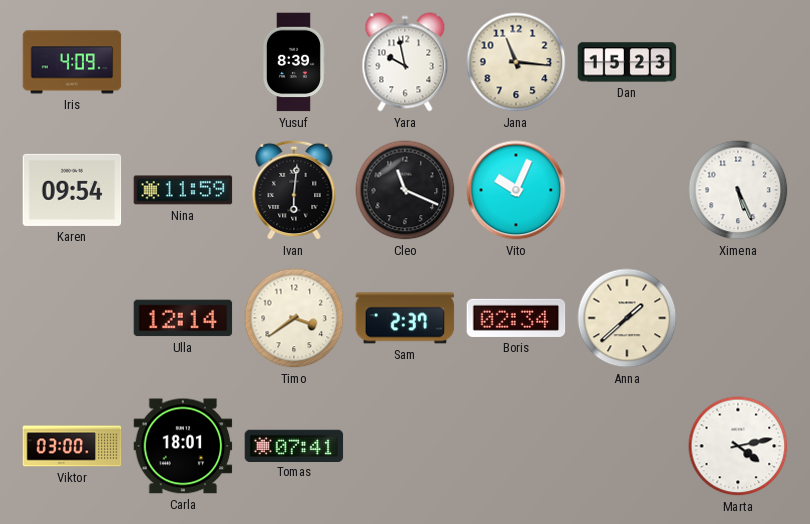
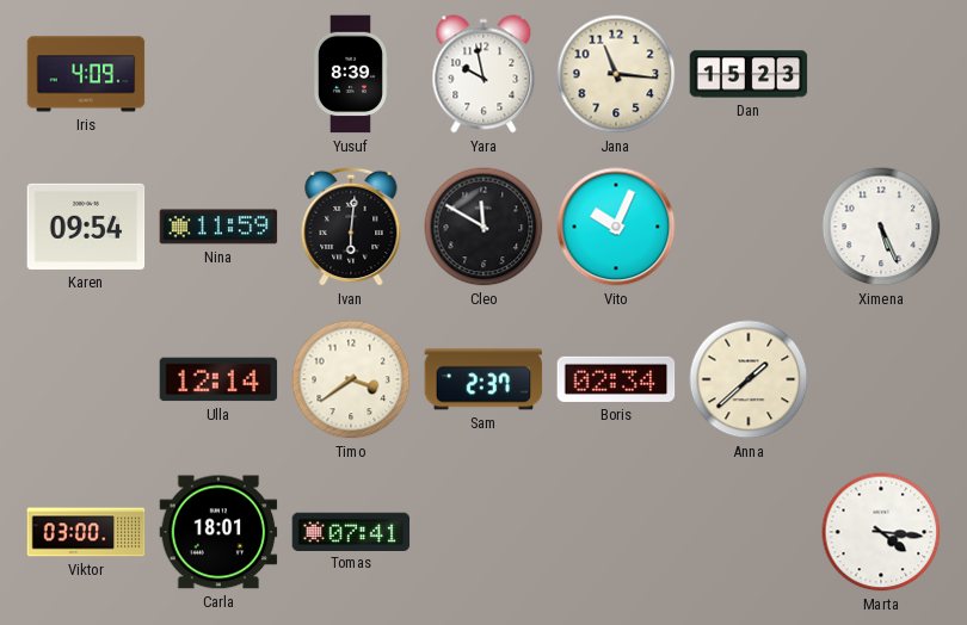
Cleo: 11:19 -> 11:50
Marta: 4:13 -> 4:16
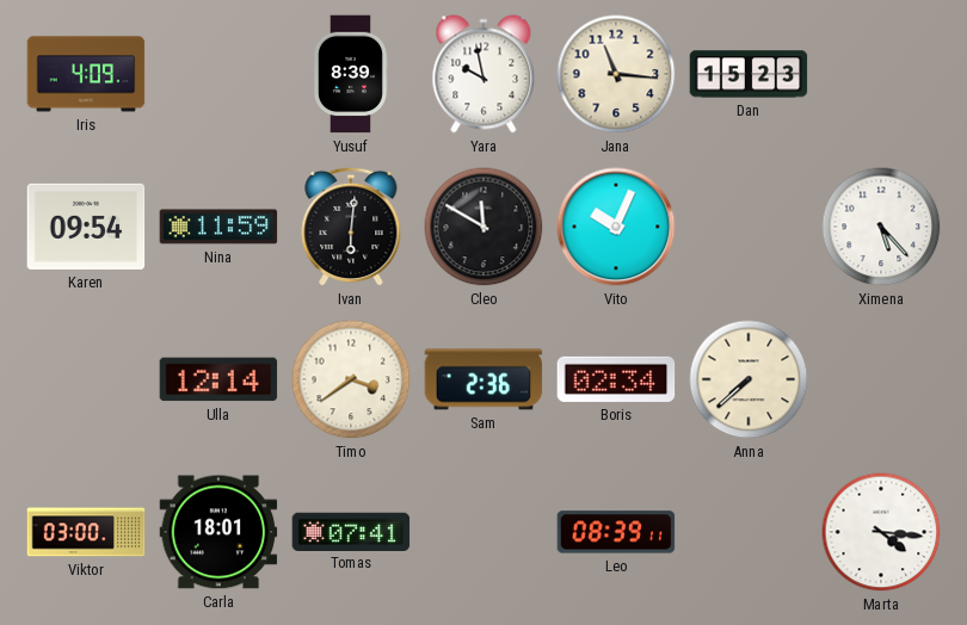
Ximena: 5:26 -> 5:23
Sam: 2:37 -> 2:36
Anna: 1:38 -> 7:38
Leo: none -> 08:39
